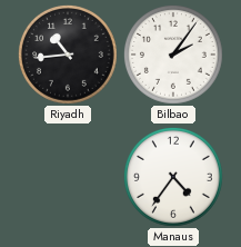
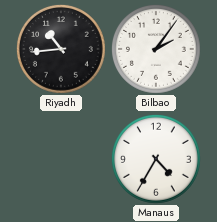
Manaus: 4:36 -> 4:35
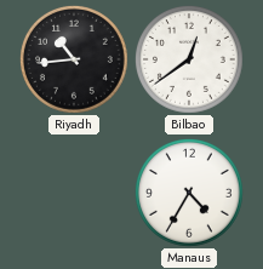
Bilbao: 2:06 -> 12:39
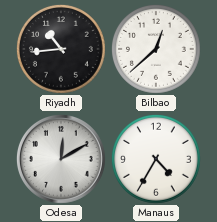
Bilbao: 12:39 -> 12:38
Odesa: none -> 12:10
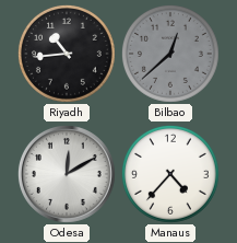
Bilbao dial: white -> grey
Manaus: 4:35 -> 4:37
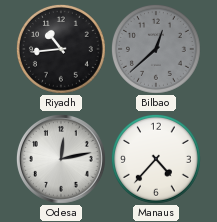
Odesa: 12:10 -> 12:13
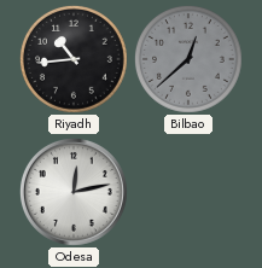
Manaus: 4:37 -> none
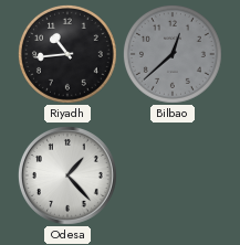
Odesa: 12:13 -> 1:23
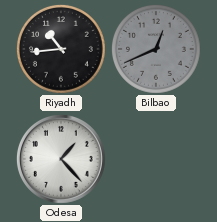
Bilbao: 12:38 -> 12:41
